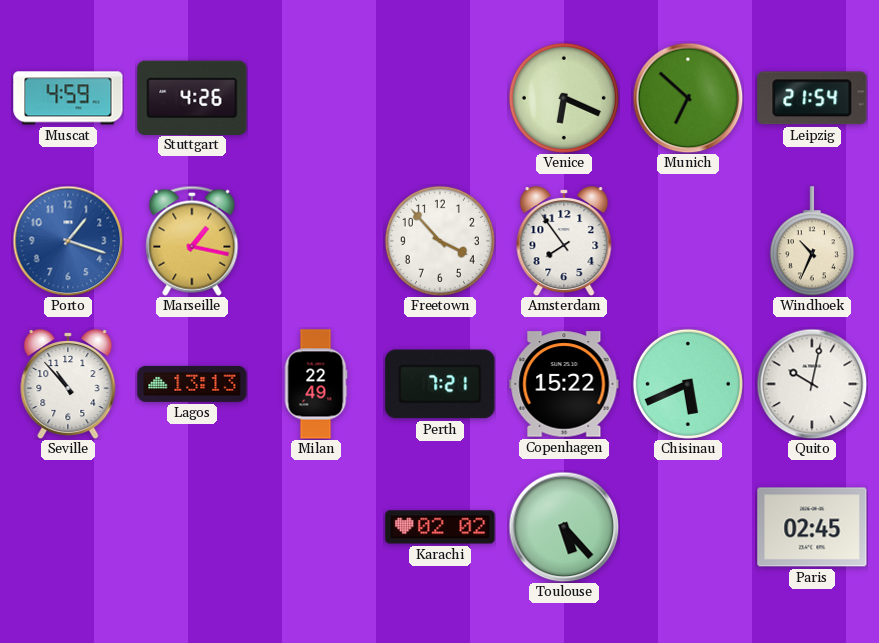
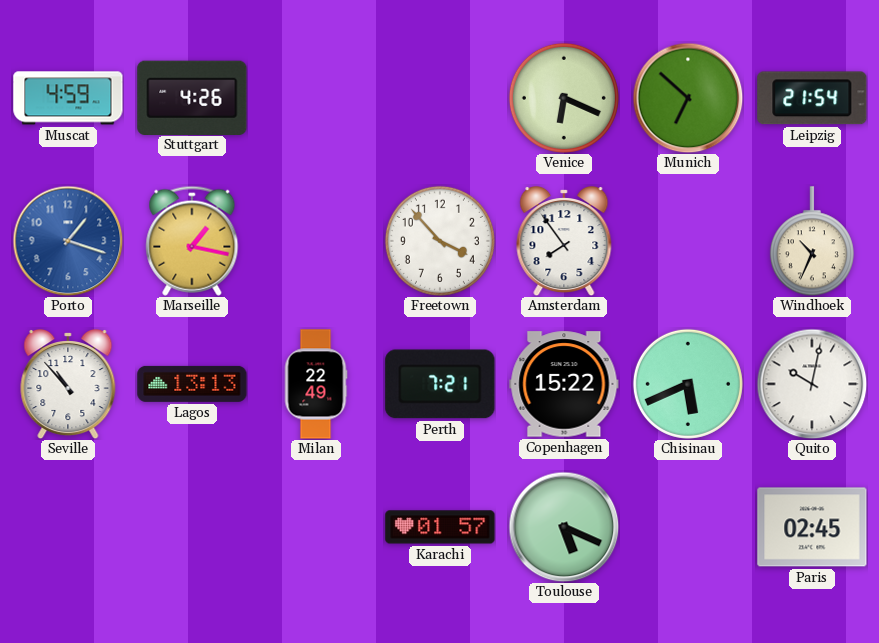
Karachi: 02:02 -> 01:57
Toulouse: 5:23 -> 5:19
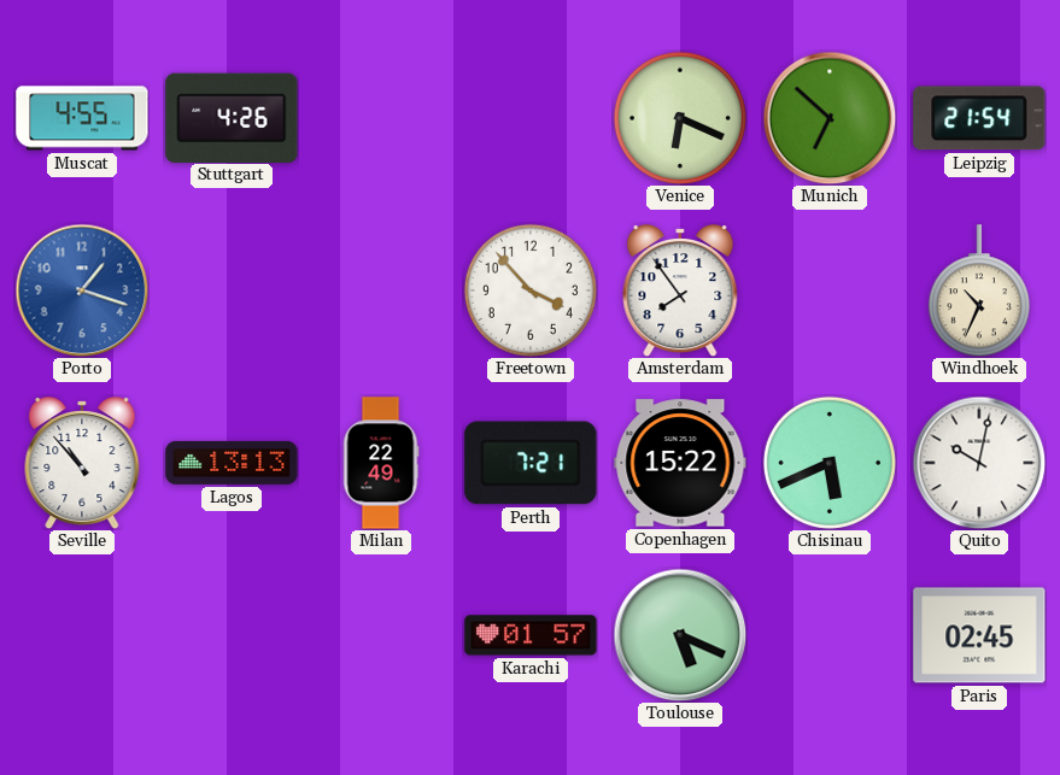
Muscat: 4:59 -> 4:55
Marseille: 1:17 -> none
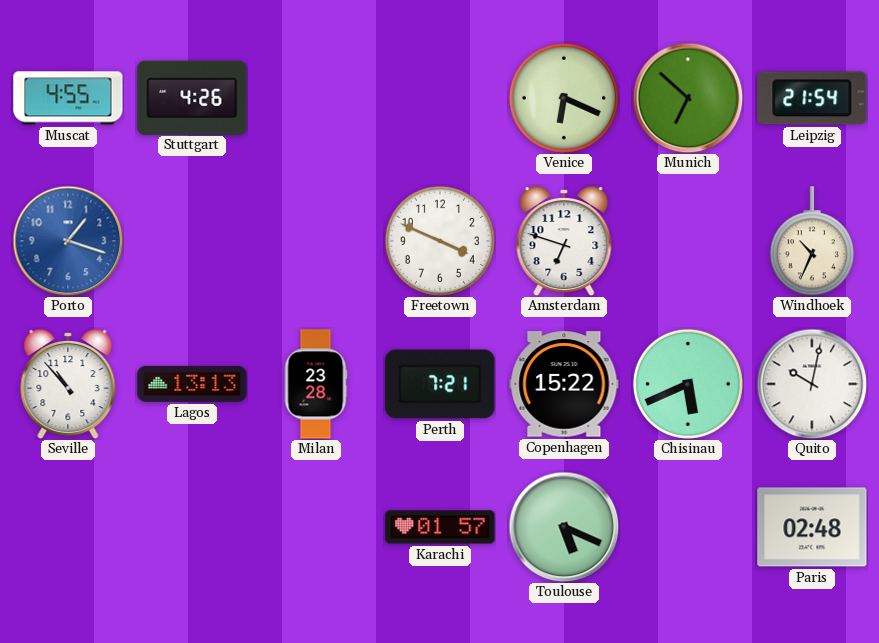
Freetown: 3:53 -> 3:49
Amsterdam: 7:54 -> 6:48
Milan: 22:49 -> 23:28
Paris: 02:45 -> 02:48
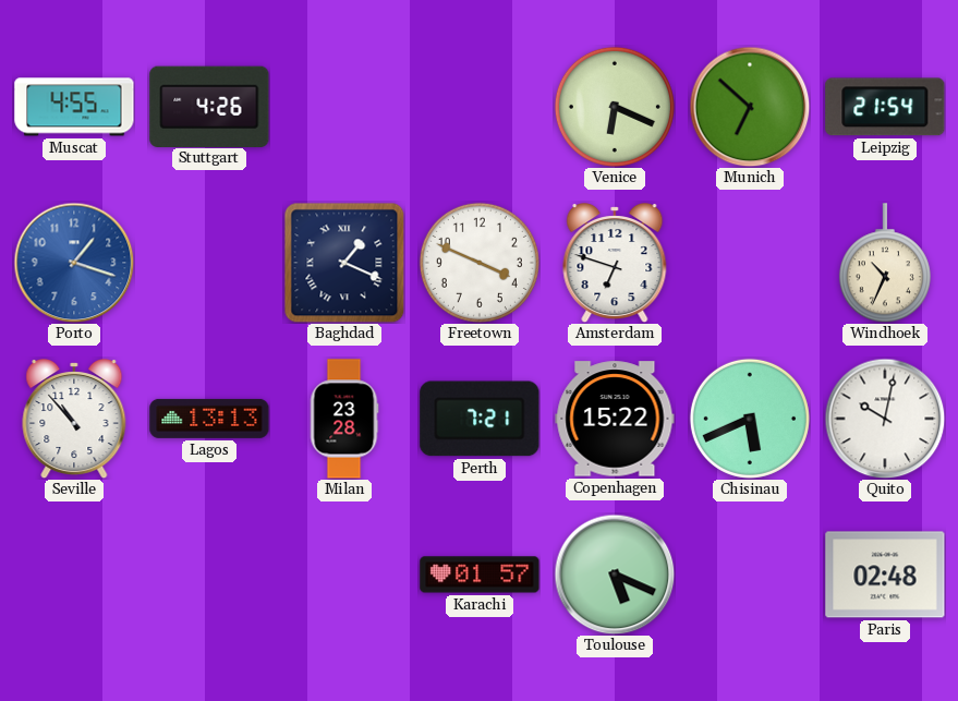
Baghdad: none -> 1:19
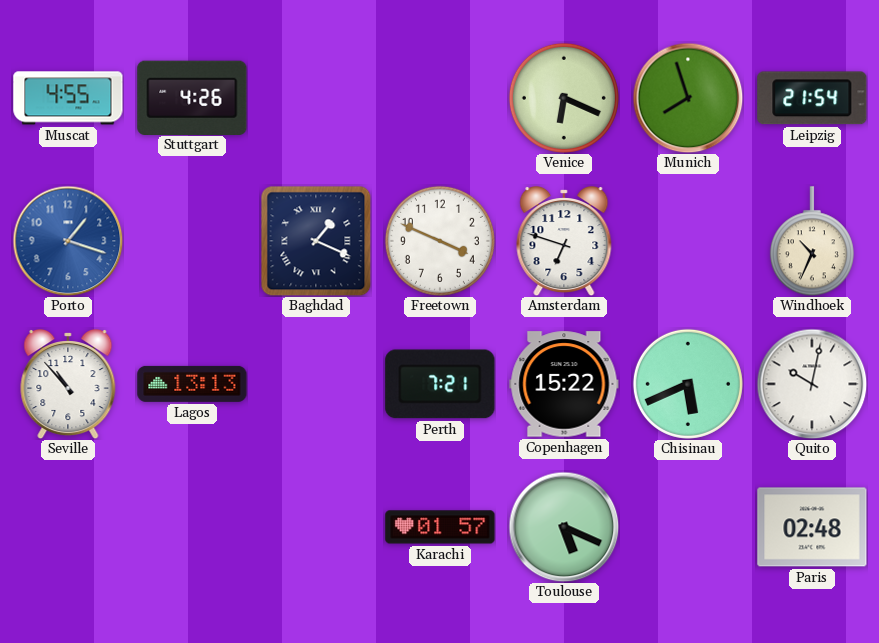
Munich: 6:52 -> 7:57
Milan: 23:28 -> none
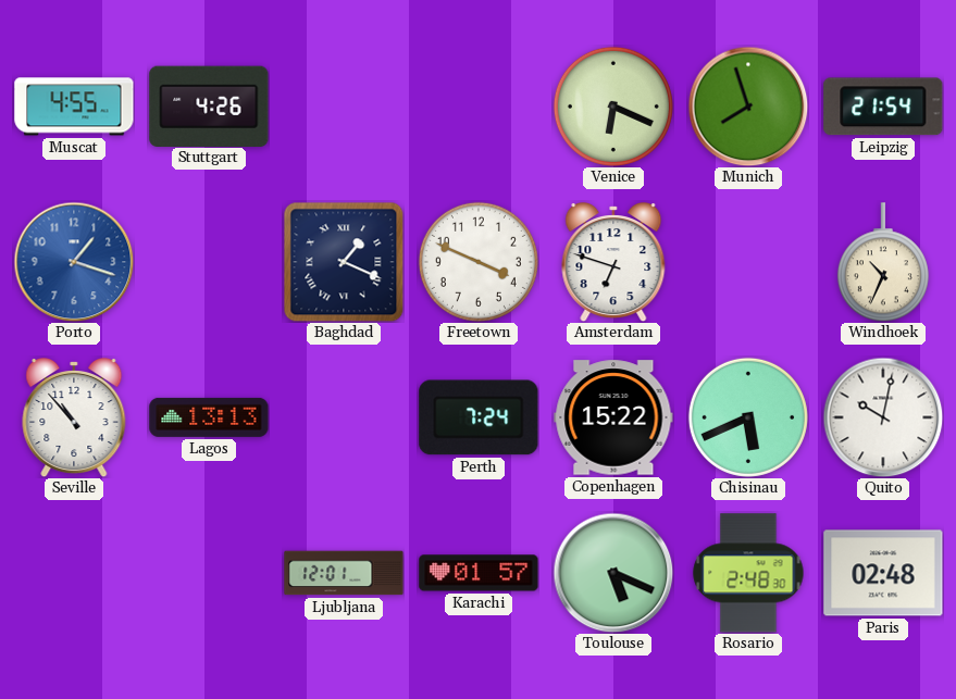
Perth: 7:21 -> 7:24
Ljubljana: none -> 12:01
Rosario: none -> 2:48
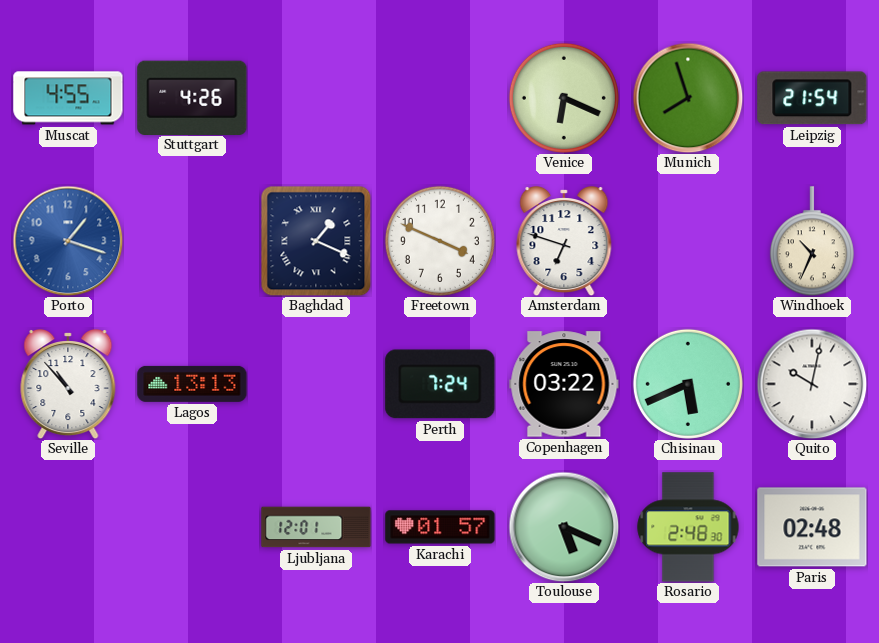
Copenhagen: 15:22 -> 03:22
